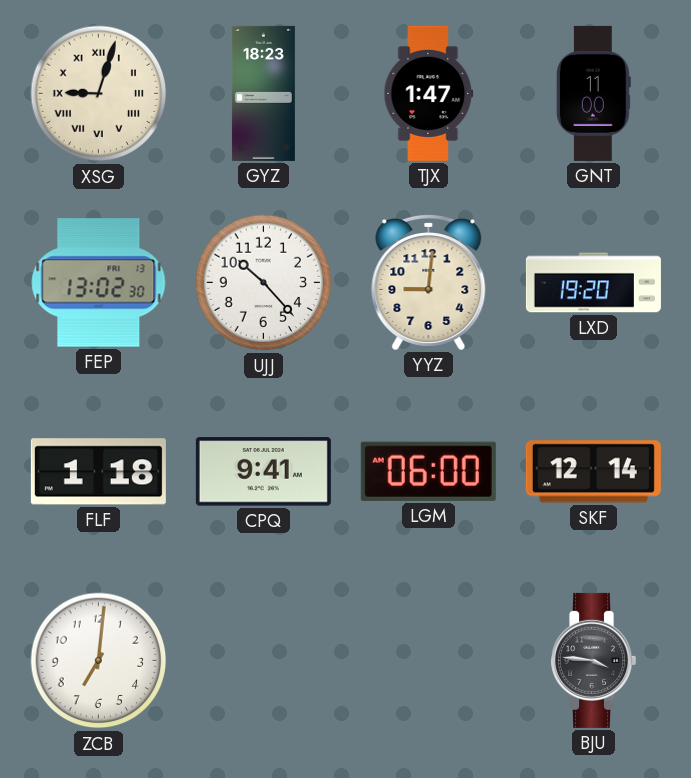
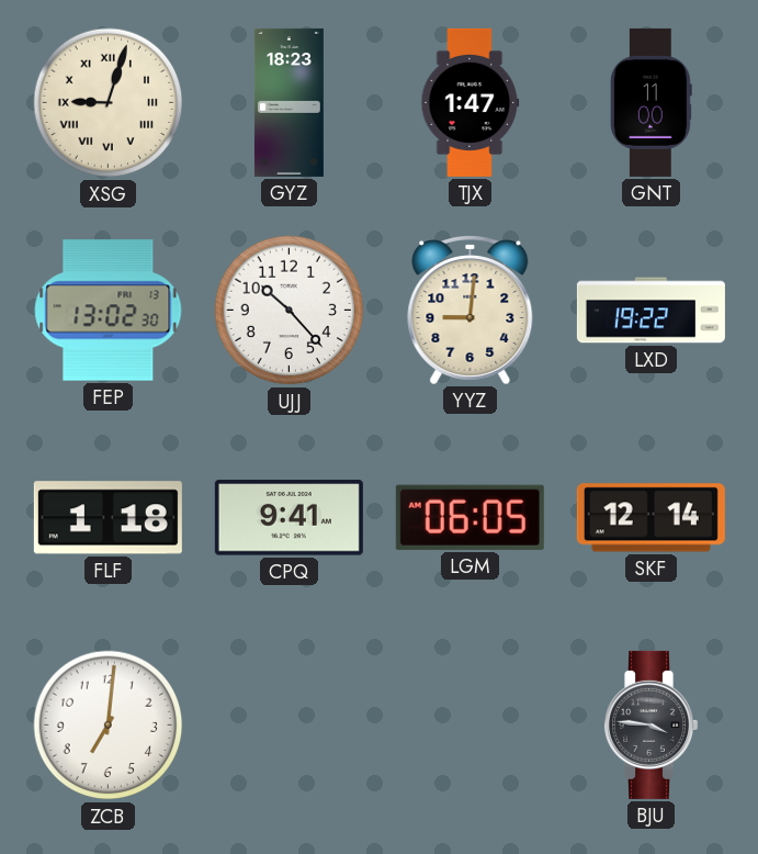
LXD: 19:20 -> 19:22
LGM: 06:00 -> 06:05
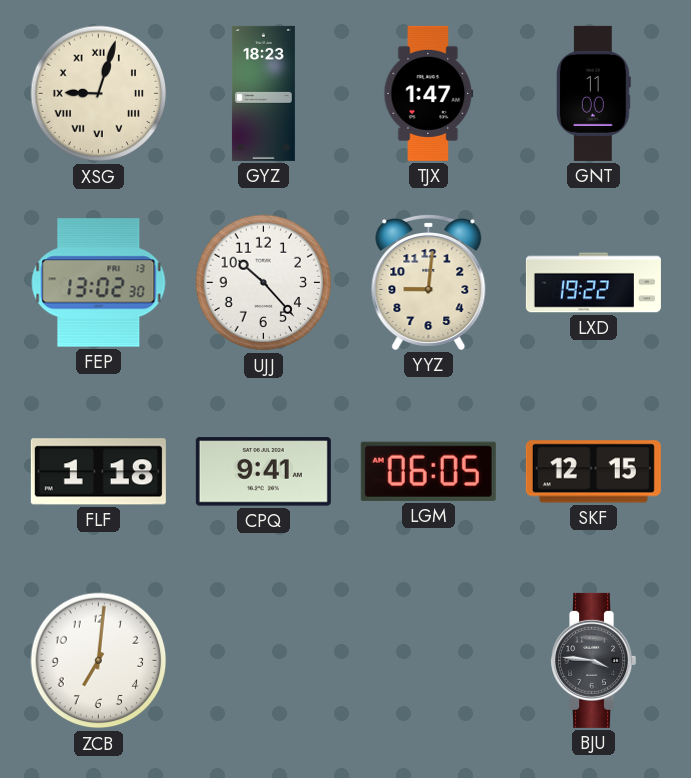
SKF: 12:14 -> 12:15
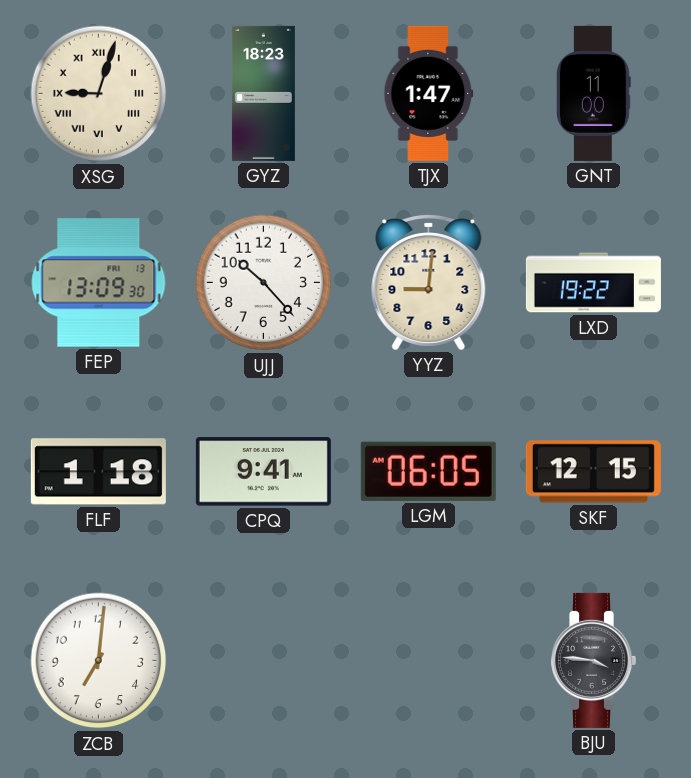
FEP: 13:02 -> 13:09
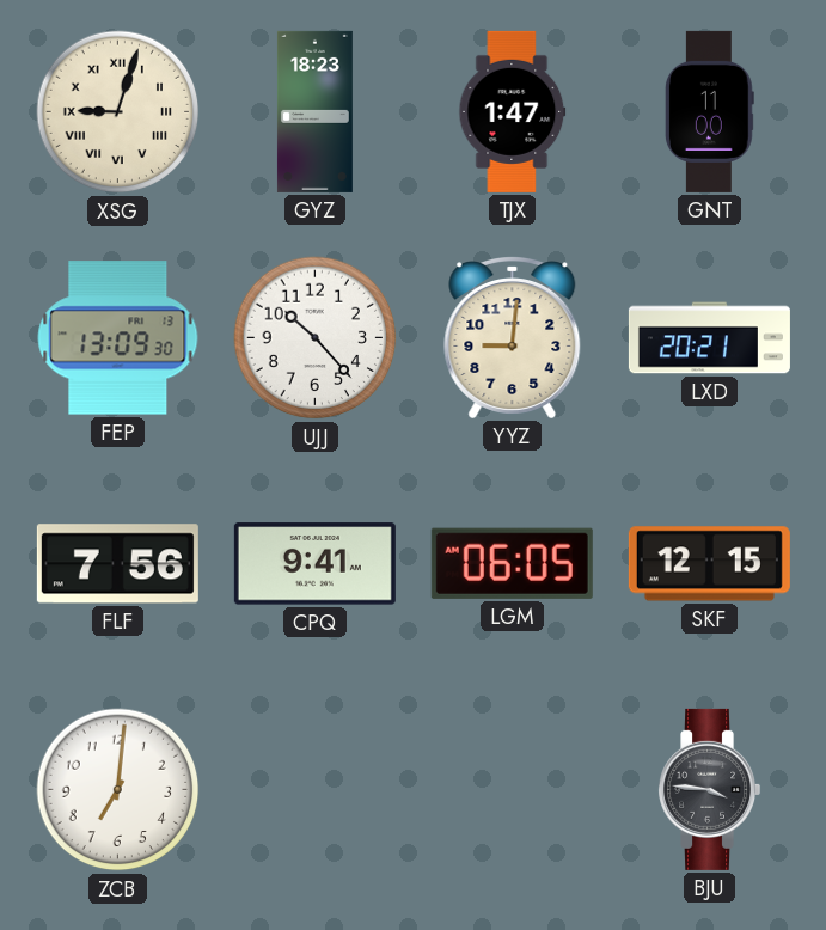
LXD: 19:22 -> 20:21
FLF: 1:18 -> 7:56
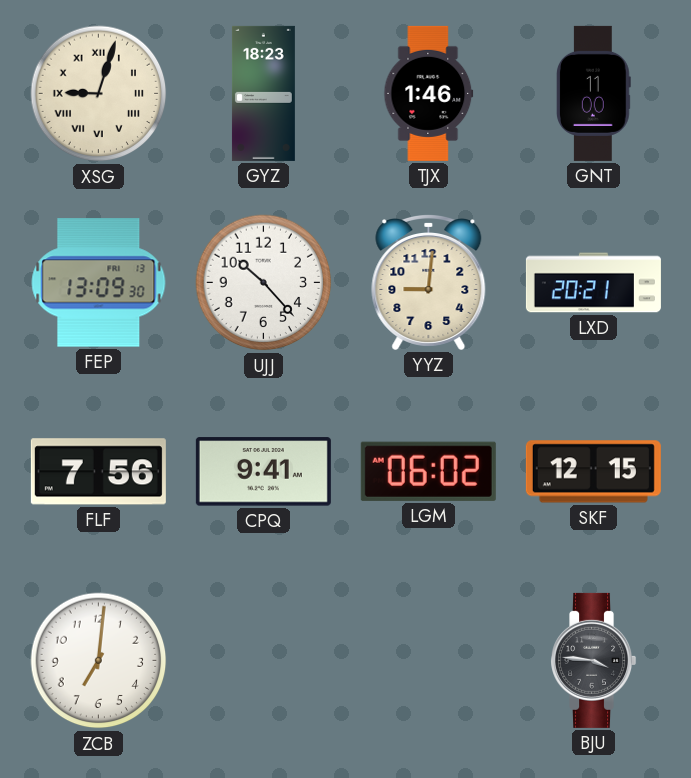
TJX: 1:47 -> 1:46
LGM: 06:05 -> 06:02
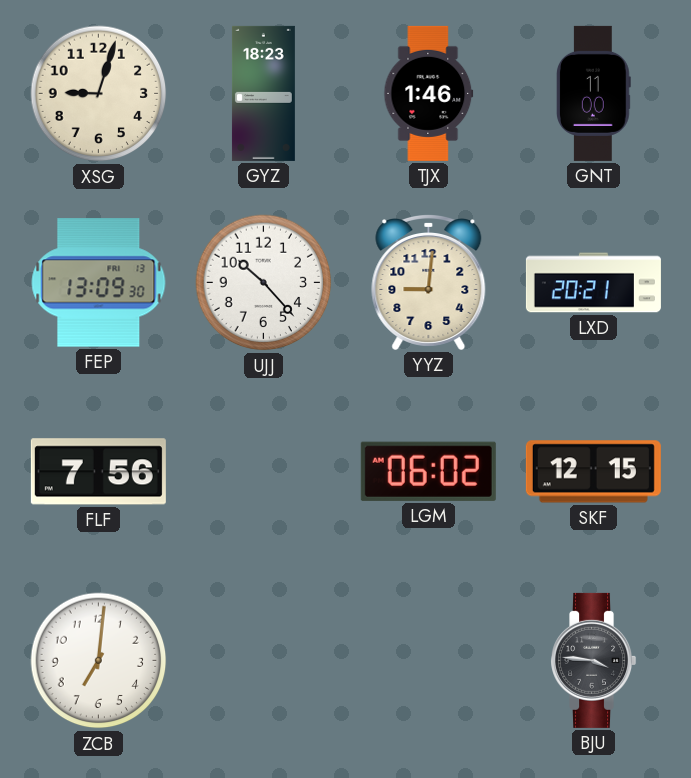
XSG numerals: Roman -> Arabic
CPQ: 9:41 -> none
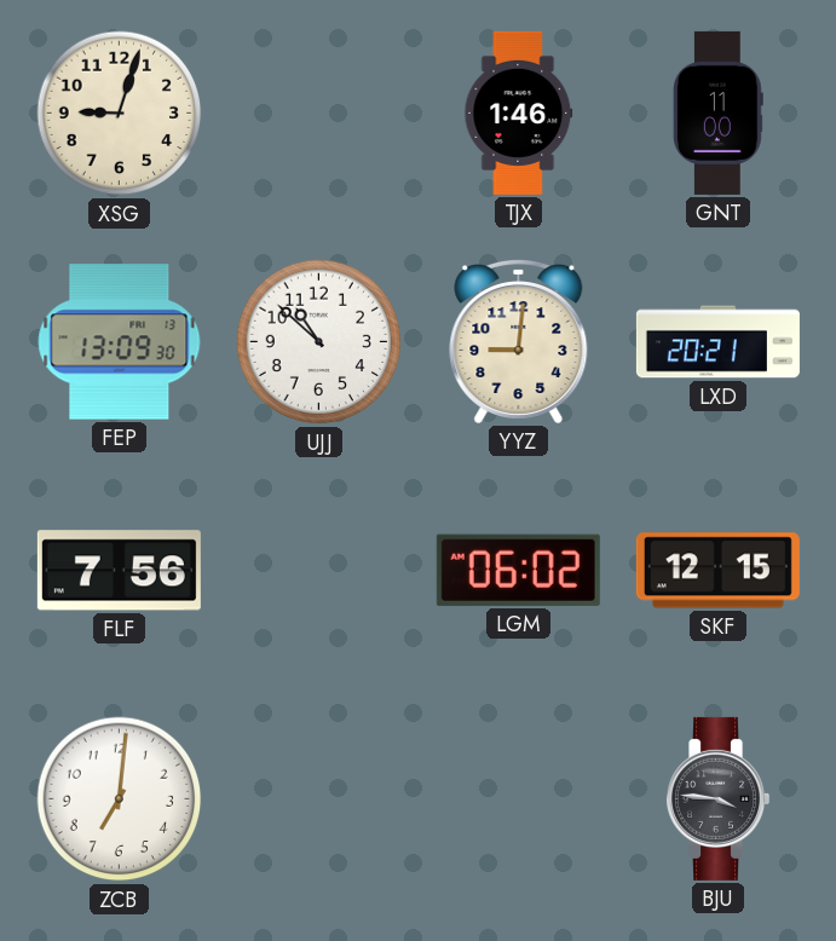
GYZ: 18:23 -> none
UJJ: 10:23 -> 10:52
